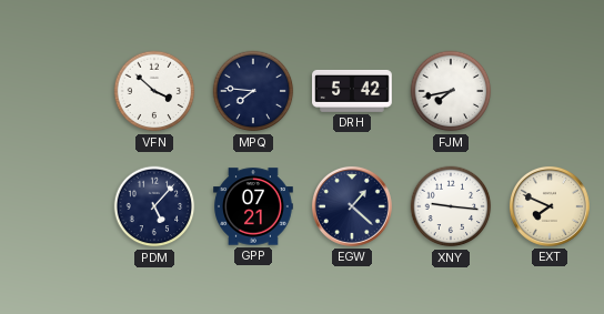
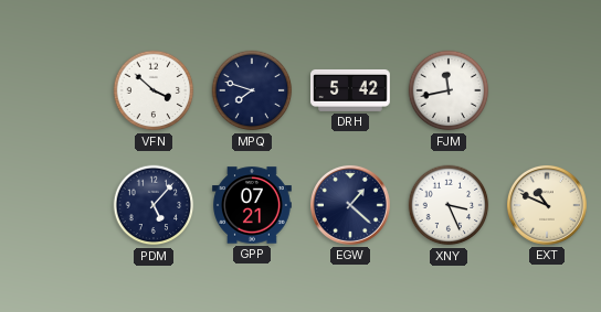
MPQ: 7:46 -> 7:48
FJM: 7:43 -> 11:43
XNY: 9:16 -> 3:26
EXT: 7:49 -> 10:49
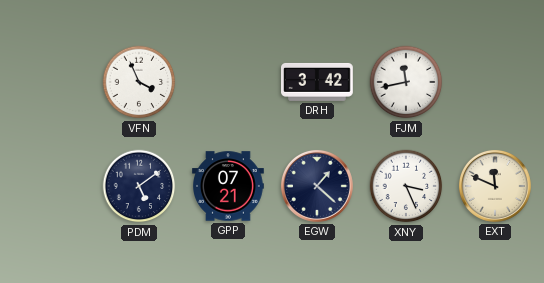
VFN: 3:52 -> 3:56
MPQ: 7:48 -> none
DRH: 5:42 -> 3:42
PDM: 5:07 -> 5:09
EXT: 10:49 -> 11:49
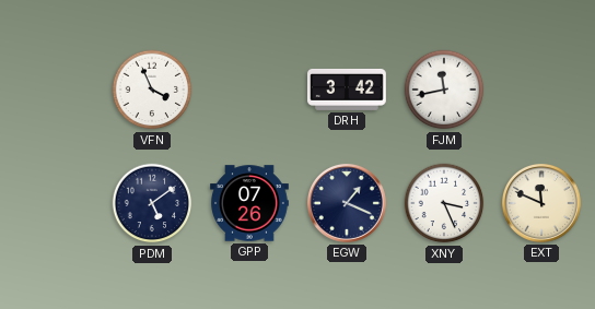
GPP: 07:21 -> 07:26
EGW: 1:22 -> 1:19
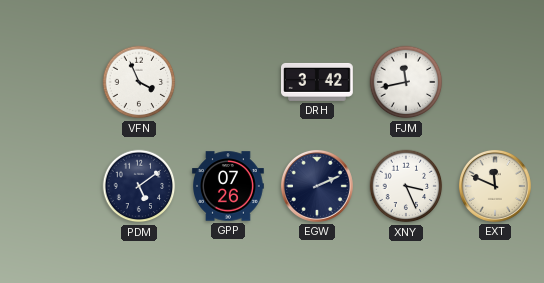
EGW: 1:19 -> 2:11
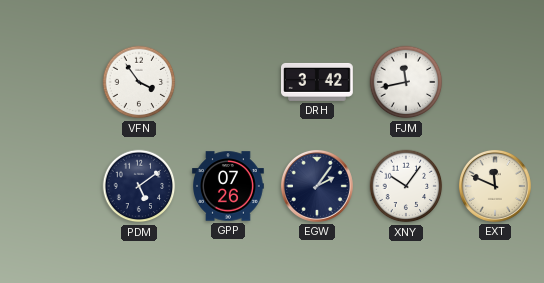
VFN: 3:56 -> 3:54
EGW: 2:11 -> 2:06
XNY: 3:26 -> 10:06
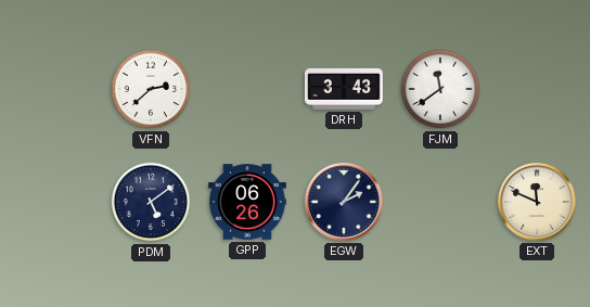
VFN: 3:54 -> 2:38
DRH: 3:42 -> 3:43
FJM: 11:43 -> 11:39
GPP: 07:26 -> 06:26
XNY: 10:06 -> none
